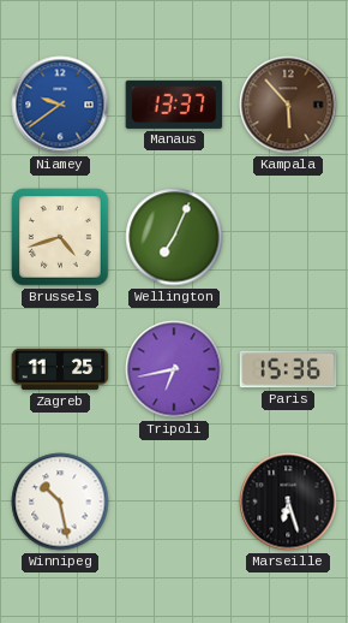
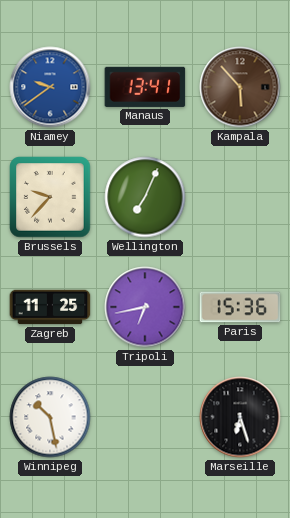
Manaus: 13:37 -> 13:41
Brussels: 4:42 -> 9:37
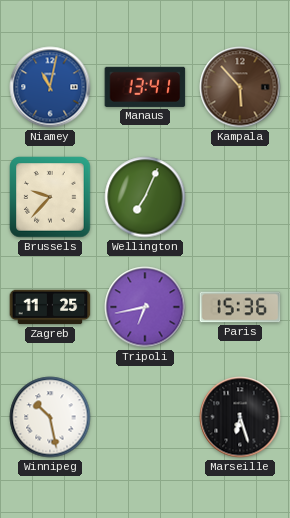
Niamey: 9:39 -> 11:02
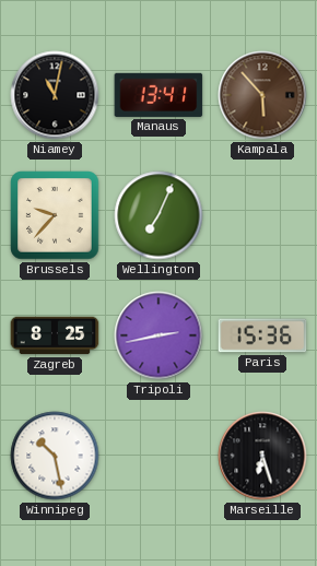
Niamey dial: blue -> black
Zagreb: 11:25 -> 8:25
Tripoli: 6:43 -> 2:43
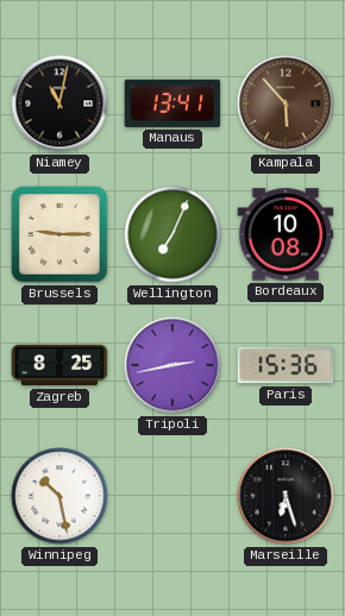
Brussels: 9:37 -> 9:15
Bordeaux: none -> 10:08
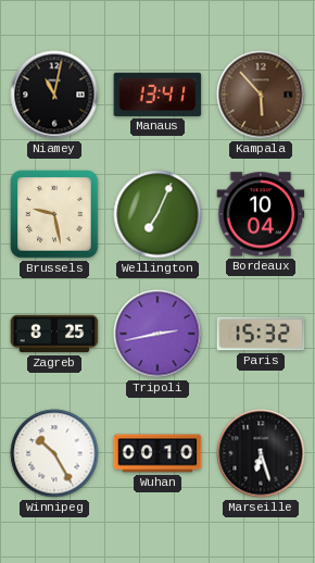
Brussels: 9:15 -> 9:28
Bordeaux: 10:08 -> 10:04
Paris: 15:36 -> 15:32
Winnipeg: 10:28 -> 10:25
Wuhan: none -> 00:10
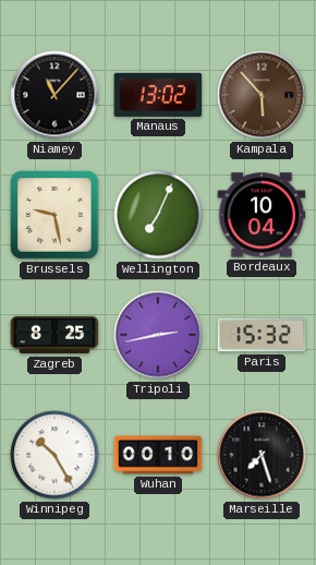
Niamey: 11:02 -> 11:07
Manaus: 13:41 -> 13:02
Marseille: 6:27 -> 7:27
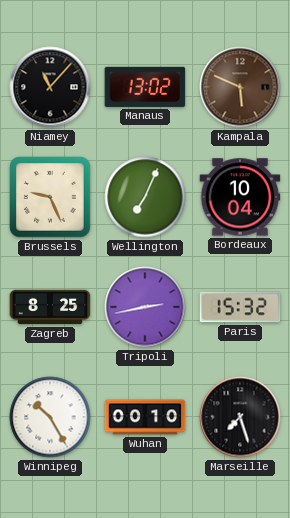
Kampala: 5:53 -> 5:49
Brussels: 9:28 -> 9:26
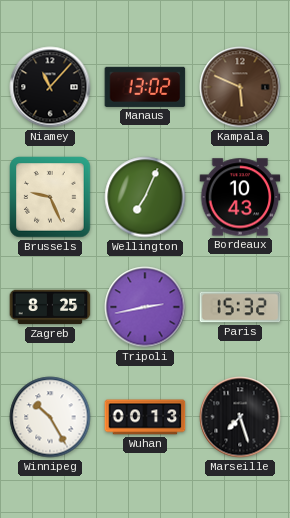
Bordeaux: 10:04 -> 10:43
Wuhan: 00:10 -> 00:13
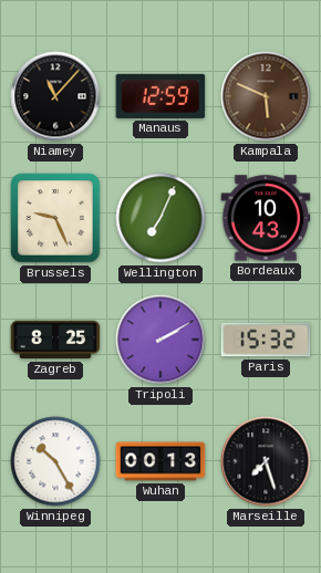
Manaus: 13:02 -> 12:59
Tripoli: 2:43 -> 2:10
